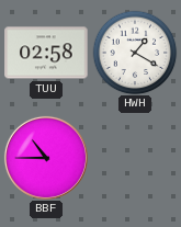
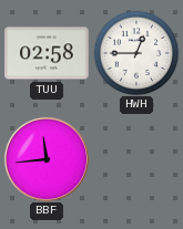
HWH: 1:20 -> 12:45
BBF: 10:45 -> 11:44
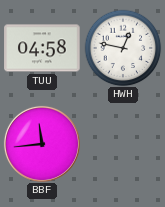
TUU: 02:58 -> 04:58
HWH: 12:45 -> 12:47
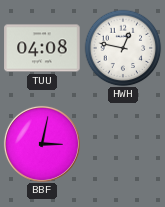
TUU: 04:58 -> 04:08
BBF: 11:44 -> 3:02
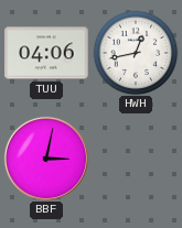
TUU: 04:08 -> 04:06
HWH: 12:47 -> 12:43
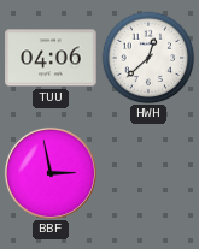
HWH: 12:43 -> 12:38
BBF: 3:02 -> 2:58
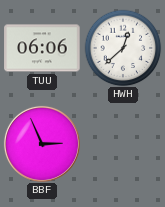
TUU: 04:06 -> 06:06
BBF: 2:58 -> 2:56
